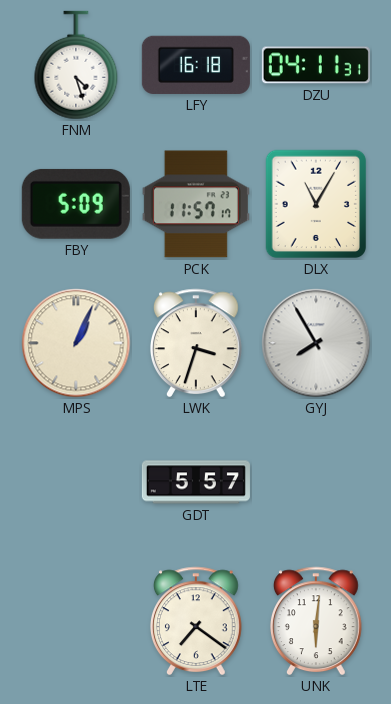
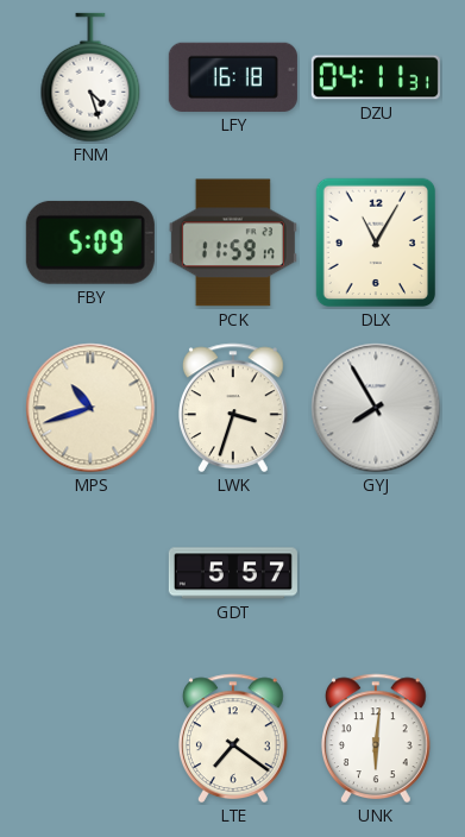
PCK: 11:57 -> 11:59
MPS: 1:04 -> 10:42
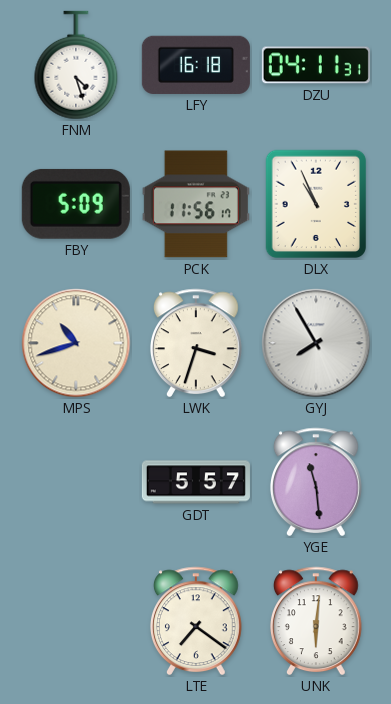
PCK: 11:59 -> 11:56
DLX: 11:05 -> 10:56
YGE: none -> 11:29
